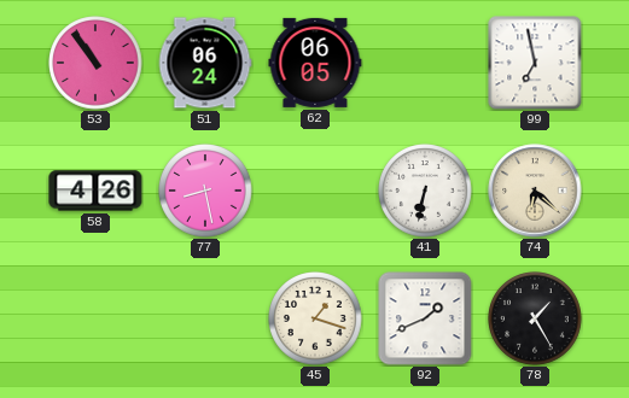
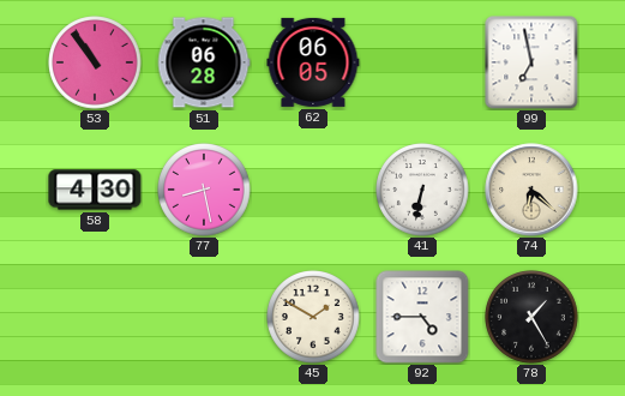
51: 06:24 -> 06:28
58: 4:26 -> 4:30
45: 1:18 -> 1:50
92: 1:41 -> 4:45
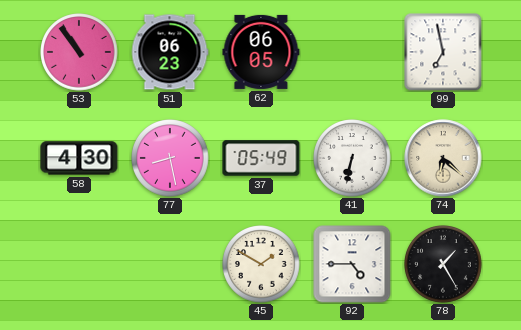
51: 06:28 -> 06:23
37: none -> 05:49
